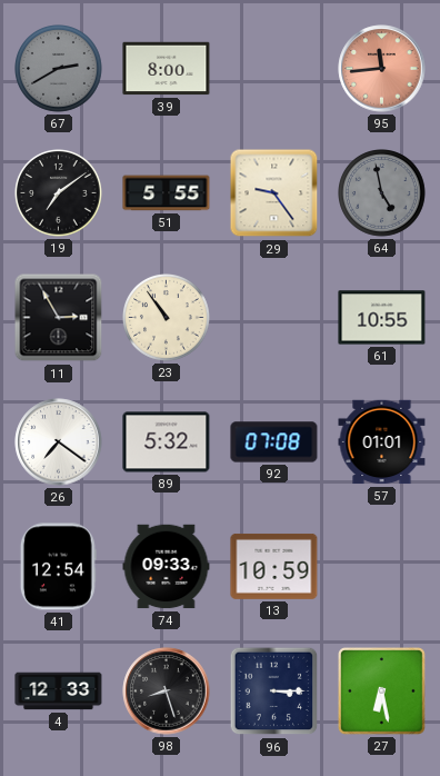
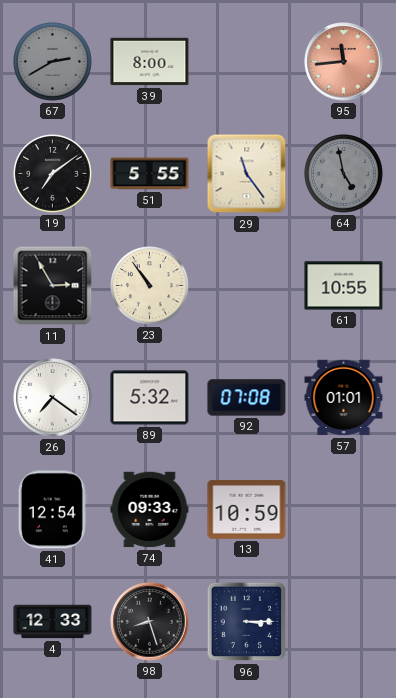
29: 9:24 -> 11:24
27: 6:28 -> none
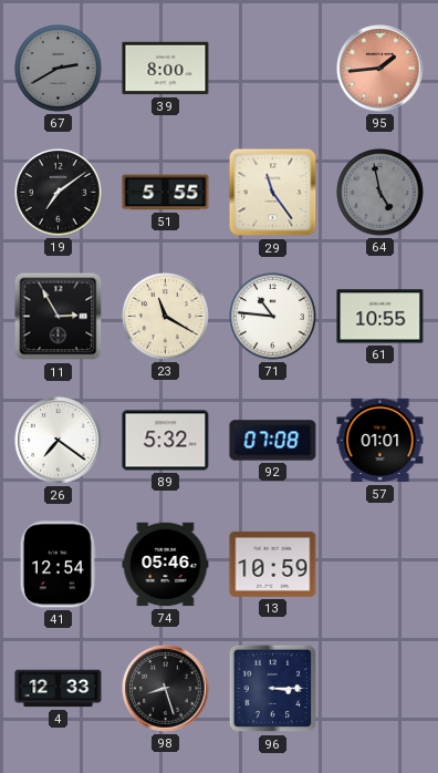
95: 11:44 -> 1:44
23: 10:54 -> 11:20
71: none -> 10:46
74: 09:33 -> 05:46
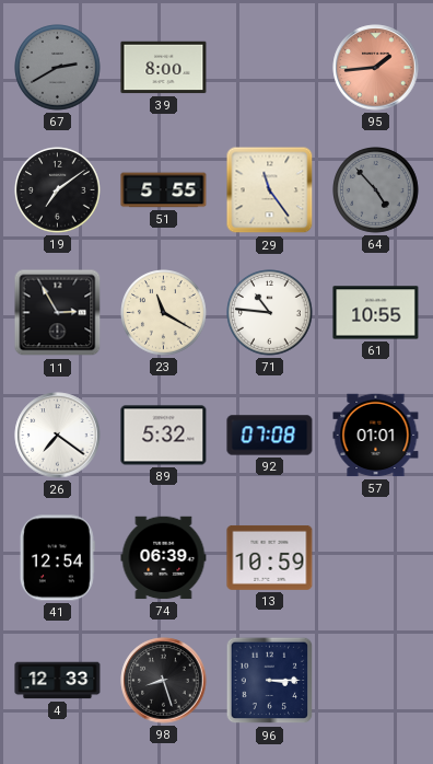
64: 4:58 -> 4:53
74: 05:46 -> 06:39
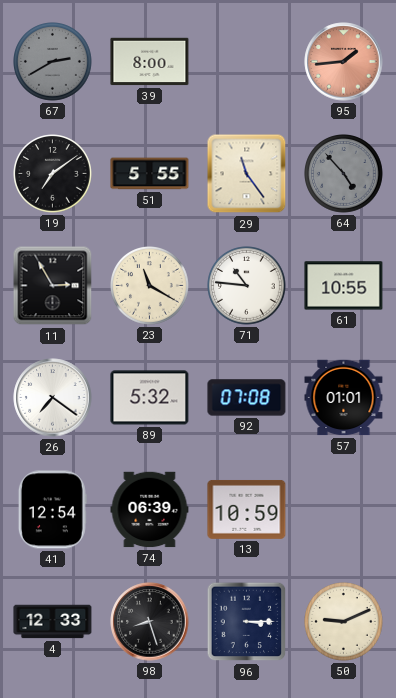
50: none -> 9:11
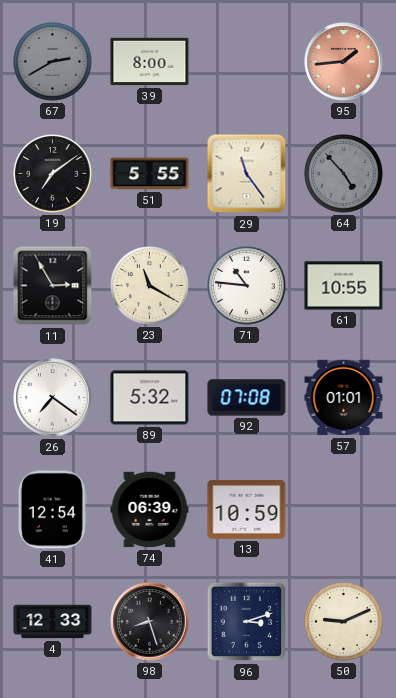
96: 3:15 -> 3:12
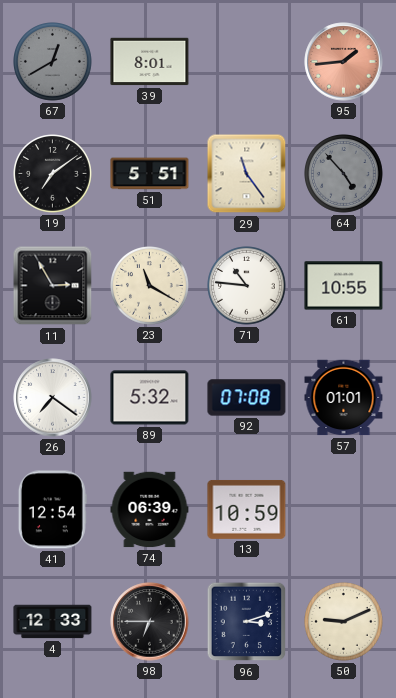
67: 2:40 -> 12:40
39: 8:00 -> 8:01
51: 5:55 -> 5:51
98: 8:27 -> 6:45
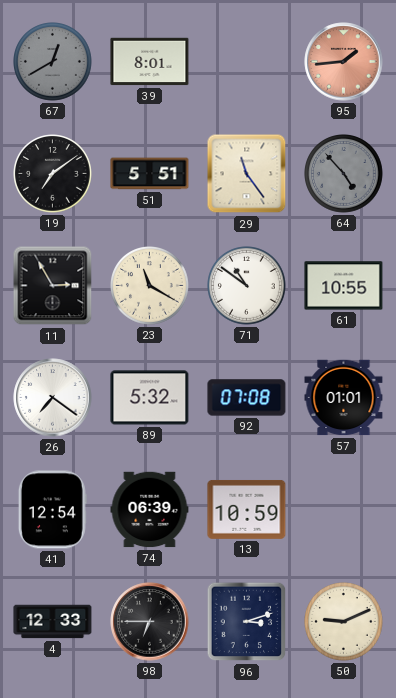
71: 10:46 -> 10:51
